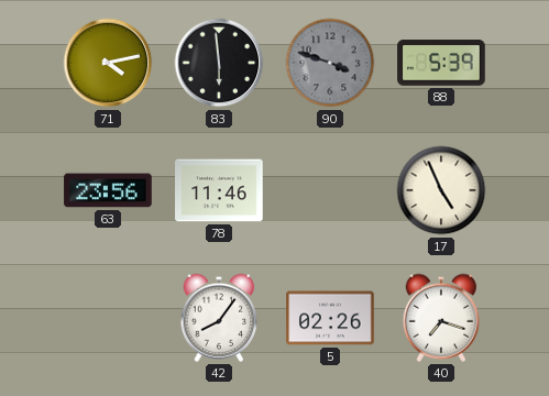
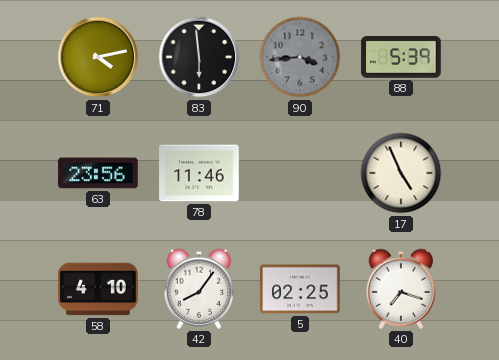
90: 3:48 -> 3:44
58: none -> 4:10
5: 02:26 -> 02:25
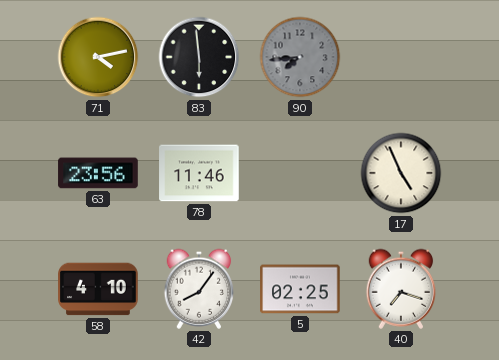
90: 3:44 -> 7:44
88: 5:39 -> none
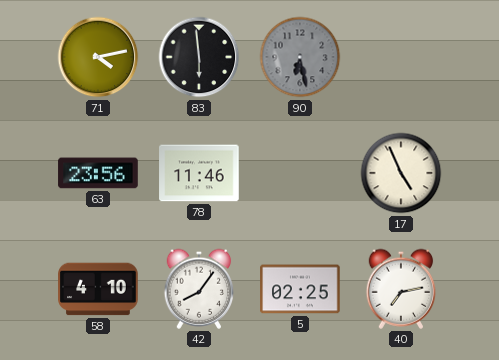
90: 7:44 -> 6:28
40: 7:18 -> 7:13
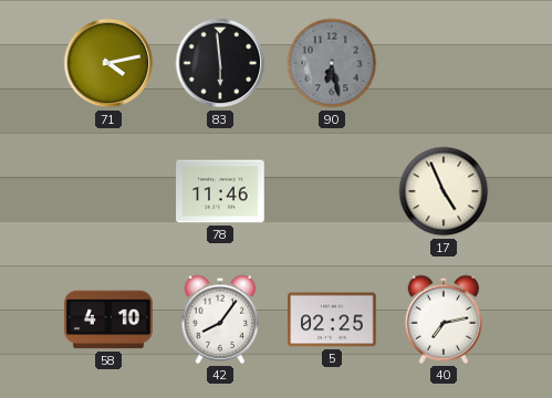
63: 23:56 -> none
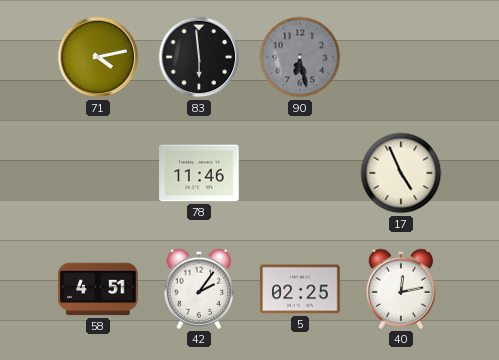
58: 4:10 -> 4:51
42: 8:06 -> 2:06
40: 7:13 -> 12:13
